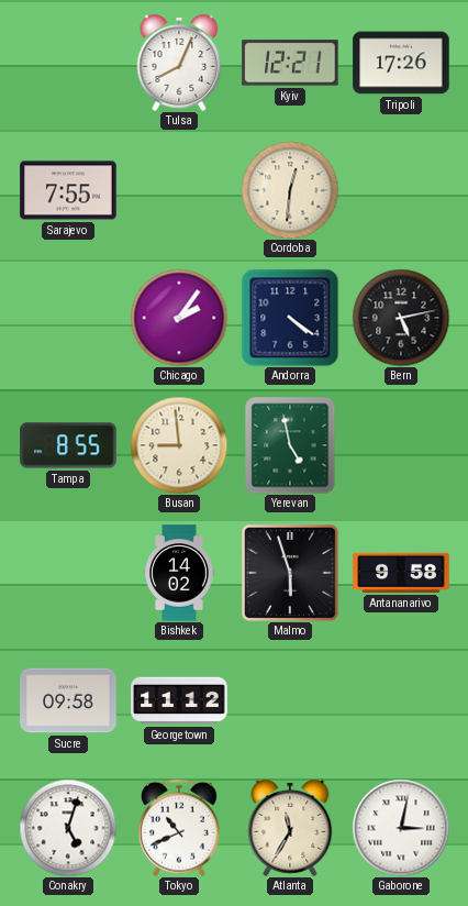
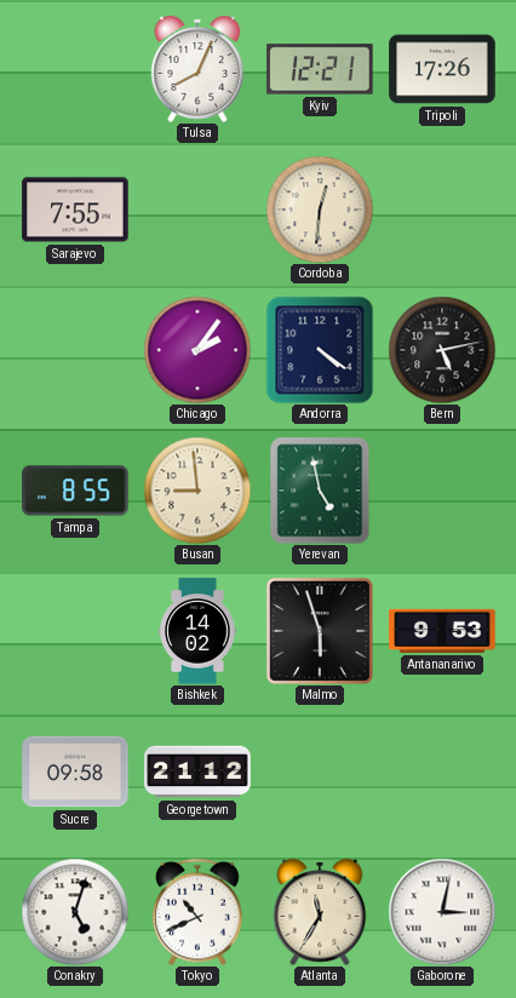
Antananarivo: 9:58 -> 9:53
Georgetown: 11:12 -> 21:12
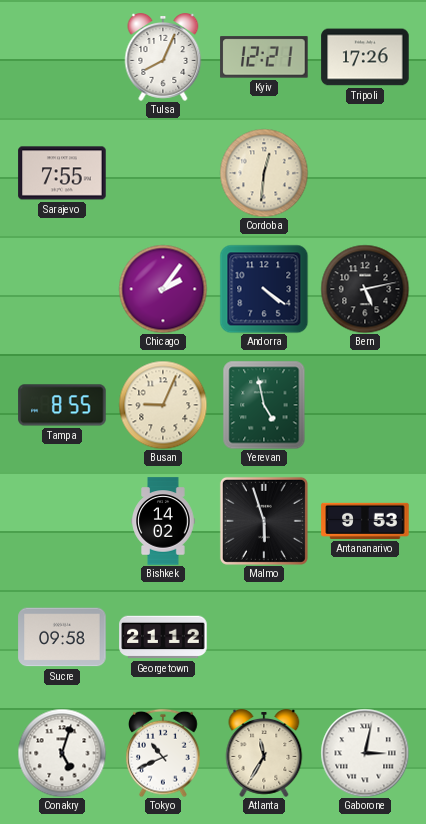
Busan: 8:59 -> 9:04
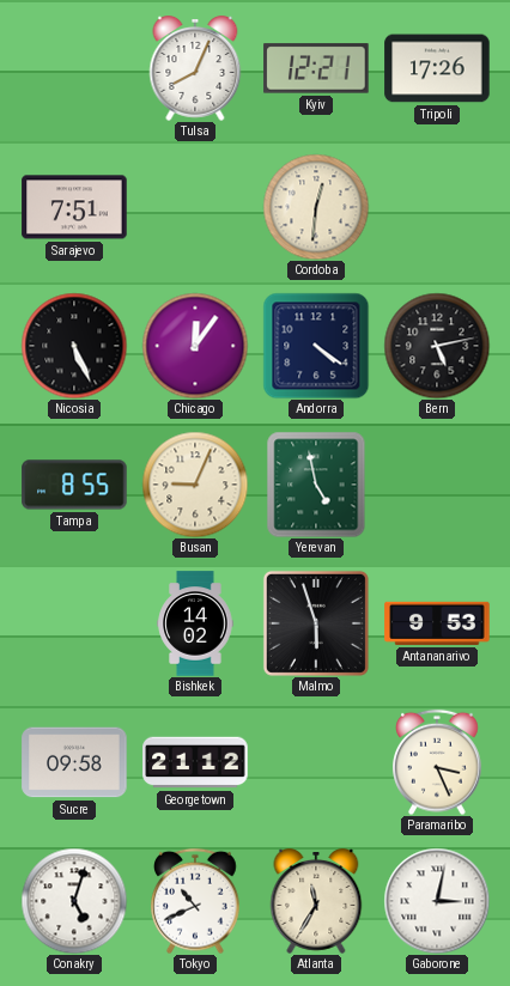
Sarajevo: 7:55 -> 7:51
Nicosia: none -> 5:26
Chicago: 2:06 -> 12:06
Paramaribo: none -> 3:26
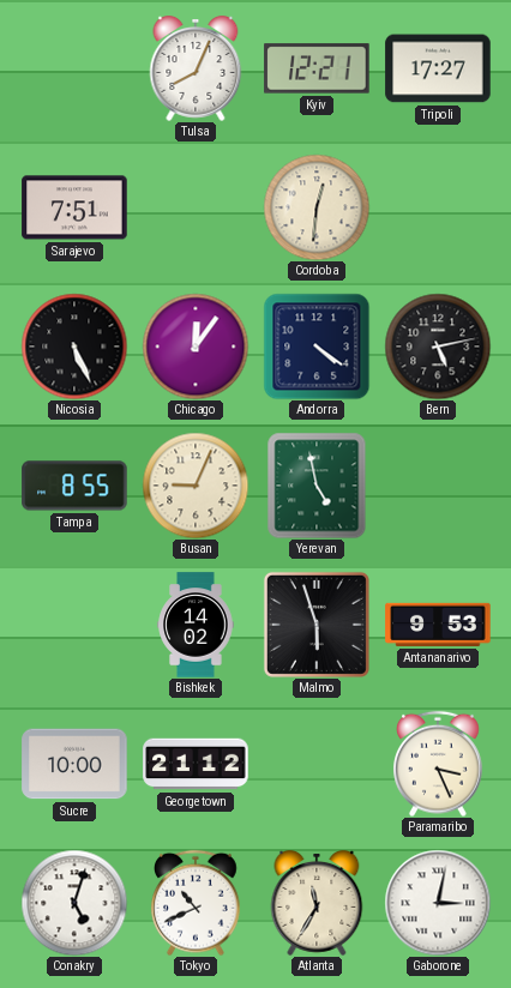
Tripoli: 17:26 -> 17:27
Sucre: 09:58 -> 10:00
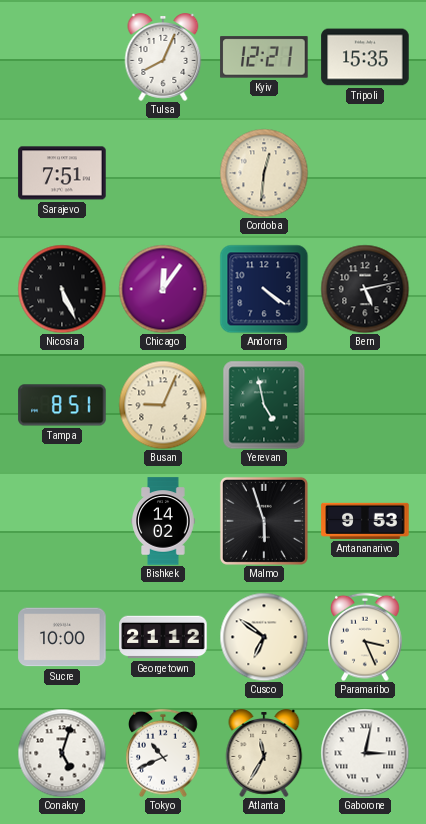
Tripoli: 17:27 -> 15:35
Tampa: 8:55 -> 8:51
Cusco: none -> 6:51
